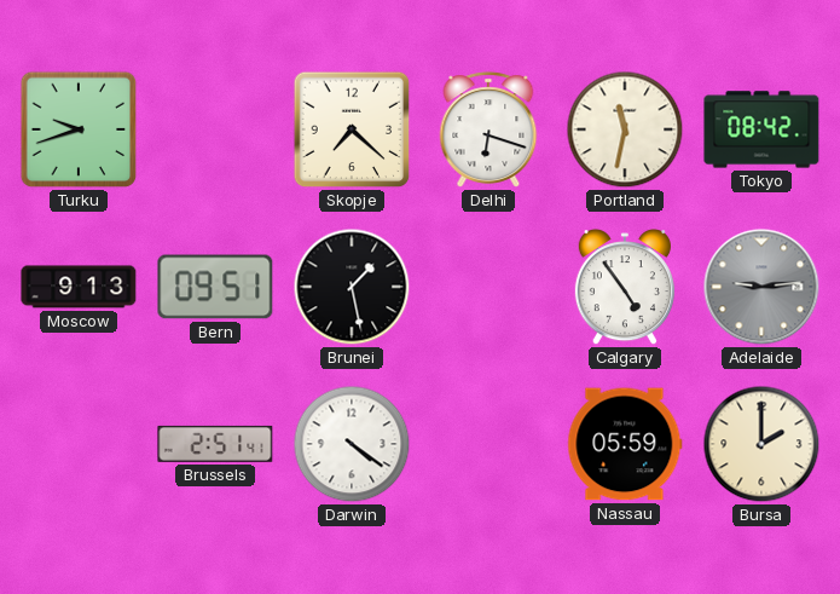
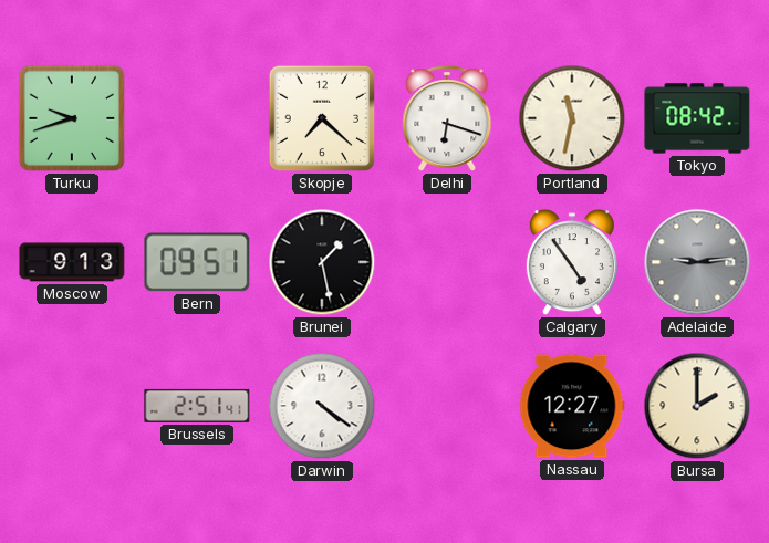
Nassau: 05:59 -> 12:27
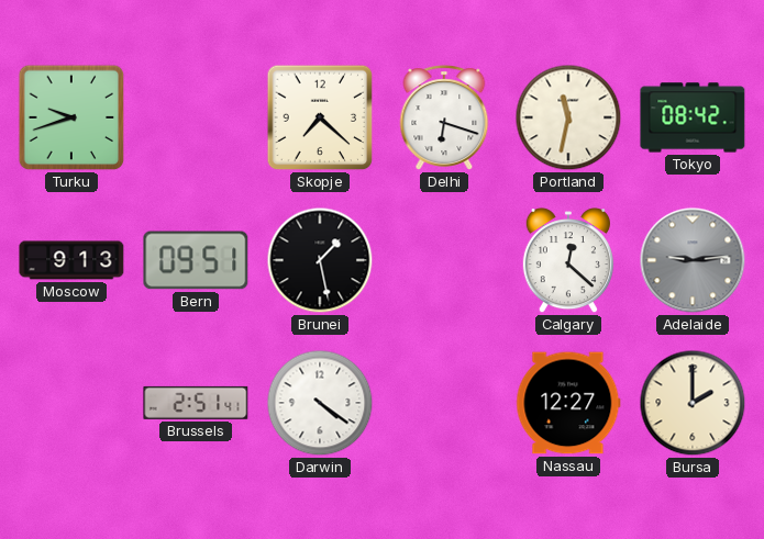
Calgary: 4:54 -> 12:22
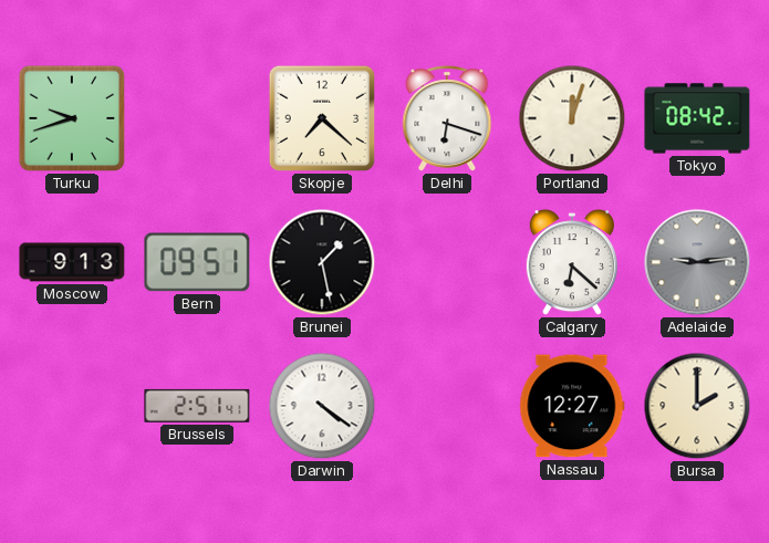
Portland: 11:32 -> 12:03
Calgary: 12:22 -> 6:22
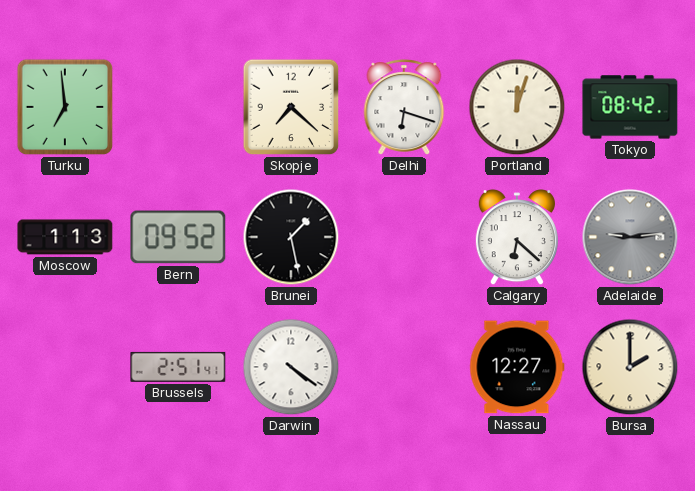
Turku: 9:42 -> 6:59
Moscow: 9:13 -> 1:13
Bern: 09:51 -> 09:52
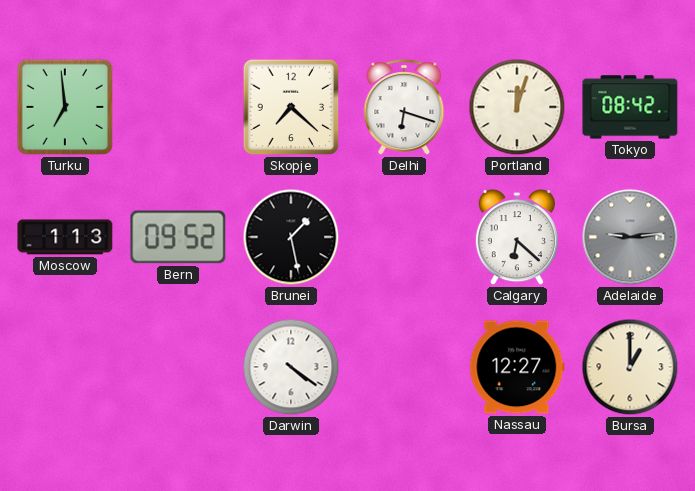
Brussels: 2:51 -> none
Bursa: 2:00 -> 1:00
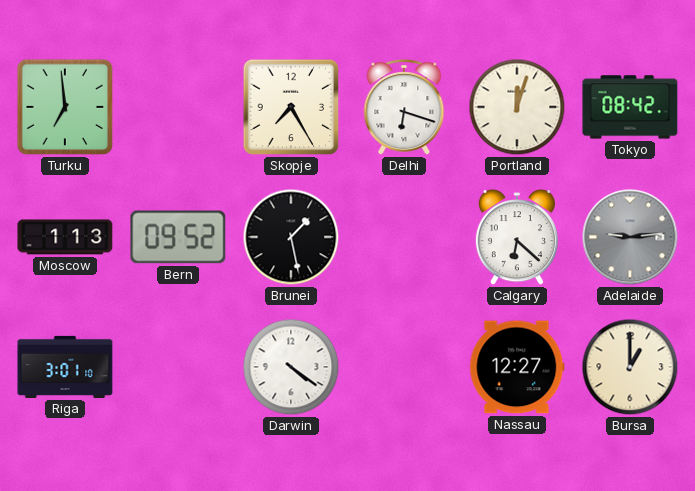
Skopje: 7:22 -> 7:25
Riga: none -> 3:01
